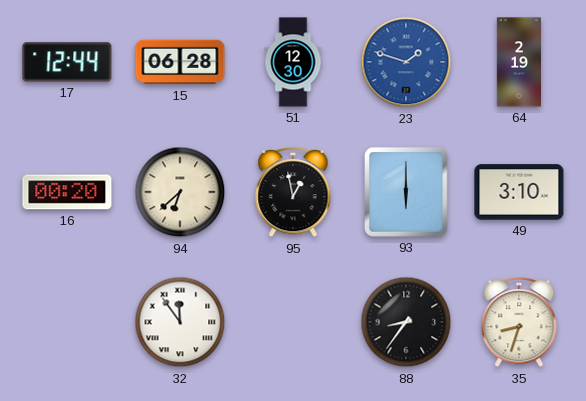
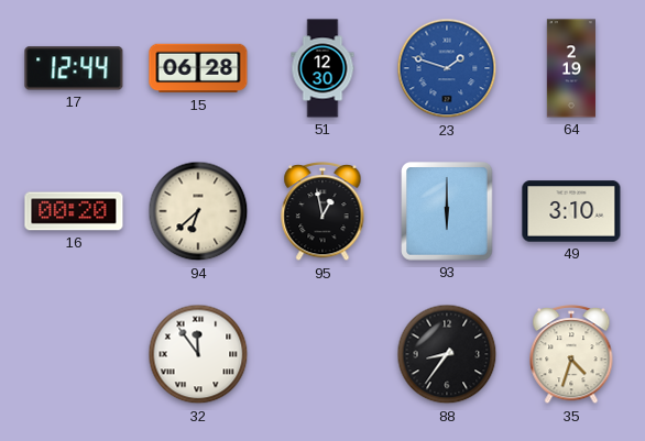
35: 8:33 -> 4:33
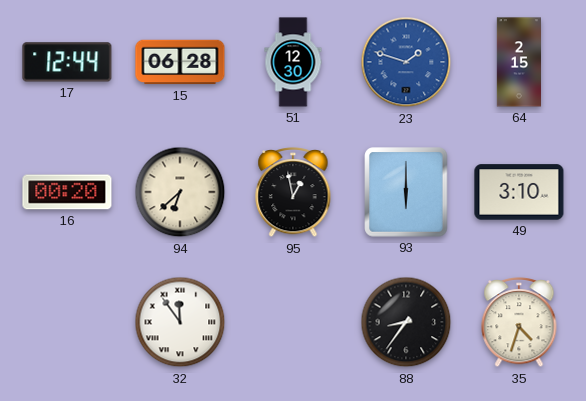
64: 2:19 -> 2:15
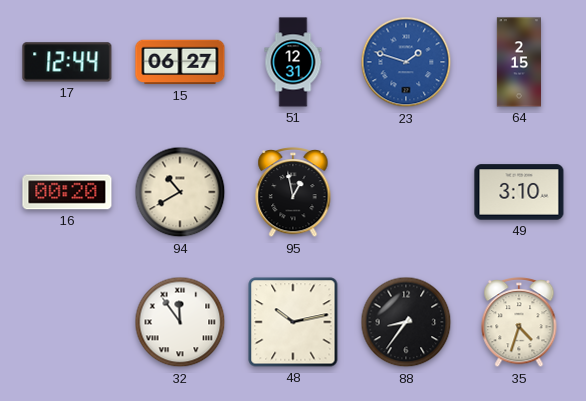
15: 06:28 -> 06:27
51: 12:30 -> 12:31
94: 6:38 -> 10:40
93: 6:00 -> none
48: none -> 10:13
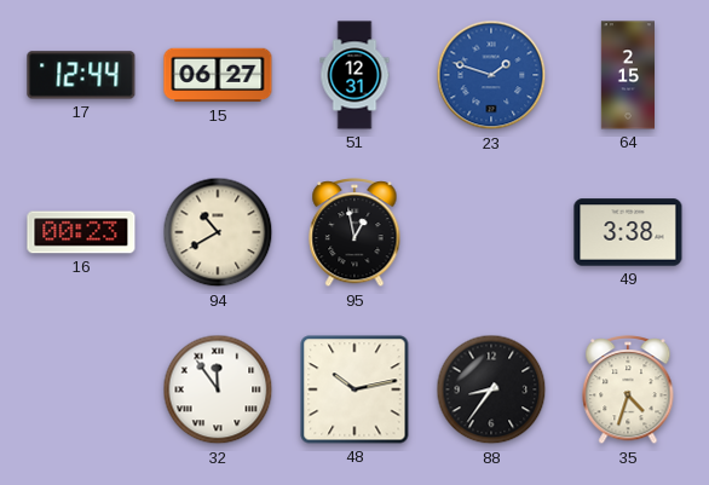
16: 00:20 -> 00:23
49: 3:10 -> 3:38
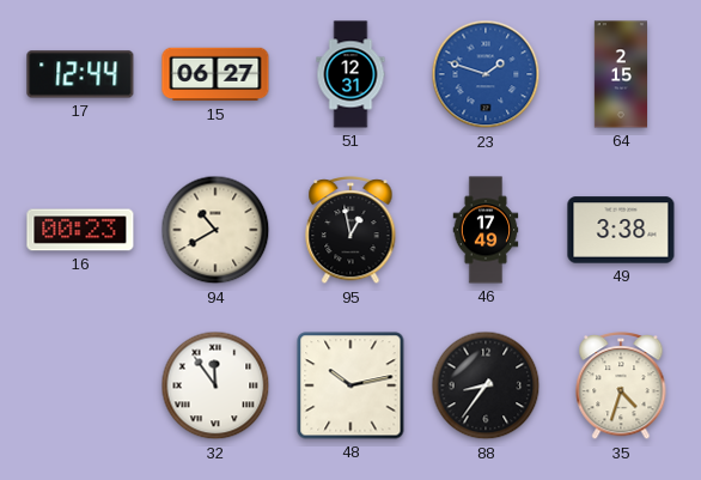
46: none -> 17:49
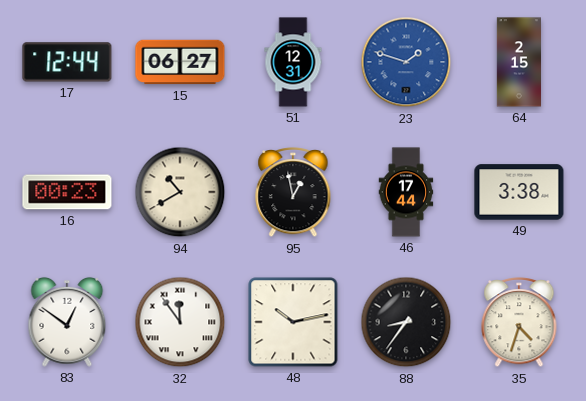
46: 17:49 -> 17:44
83: none -> 12:51
